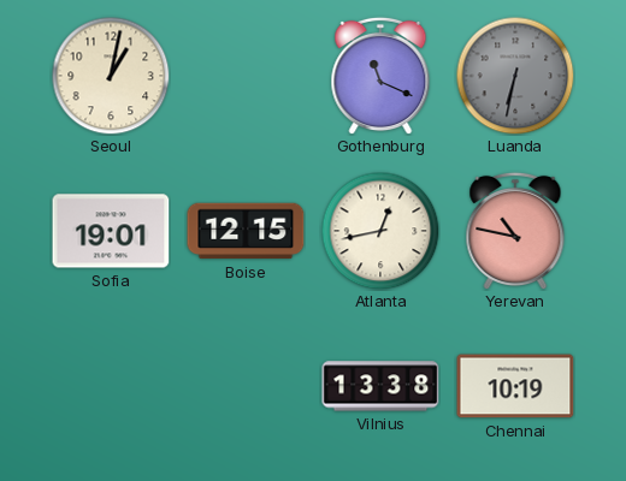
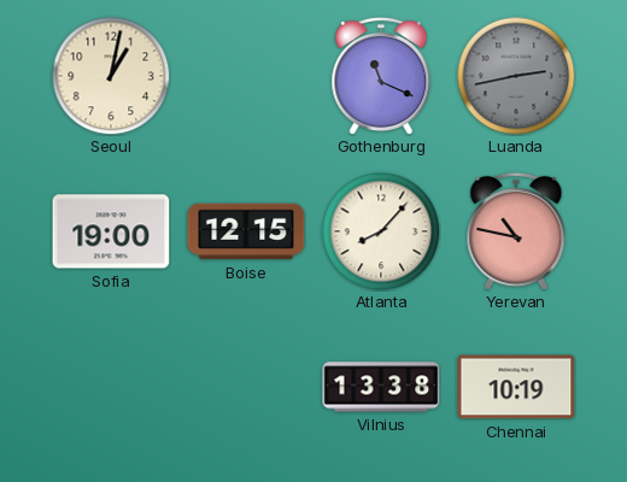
Luanda: 6:32 -> 2:43
Sofia: 19:01 -> 19:00
Atlanta: 12:43 -> 8:07
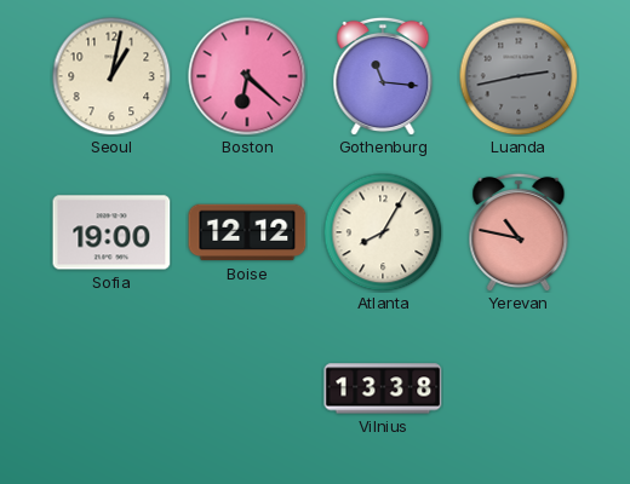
Boston: none -> 6:22
Gothenburg: 11:19 -> 11:16
Boise: 12:15 -> 12:12
Atlanta: 8:07 -> 8:05
Chennai: 10:19 -> none
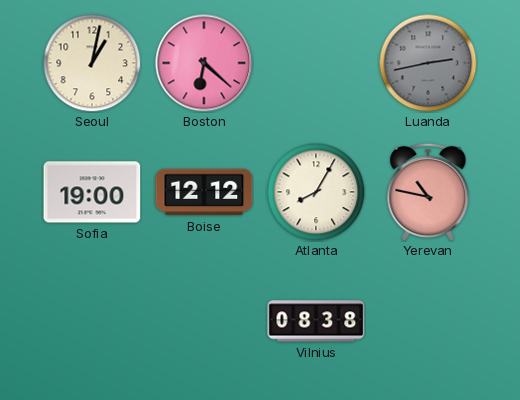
Gothenburg: 11:16 -> none
Vilnius: 13:38 -> 08:38
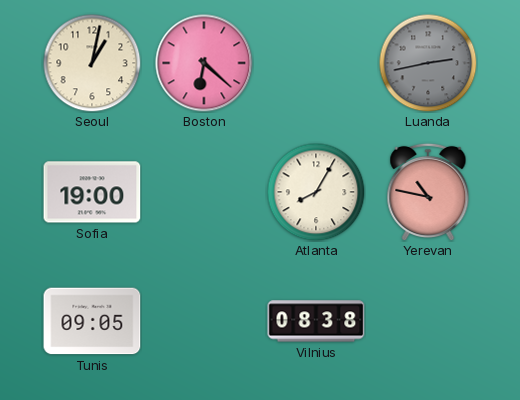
Boise: 12:12 -> none
Tunis: none -> 09:05
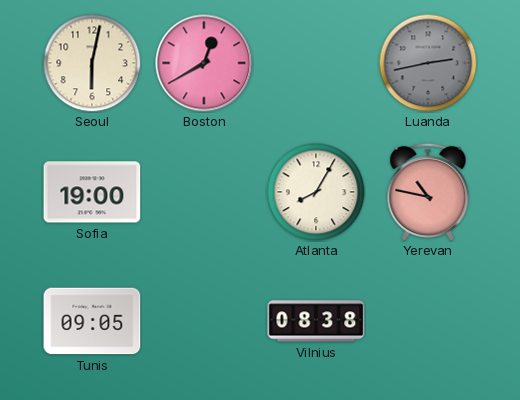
Seoul: 1:02 -> 6:02
Boston: 6:22 -> 12:40
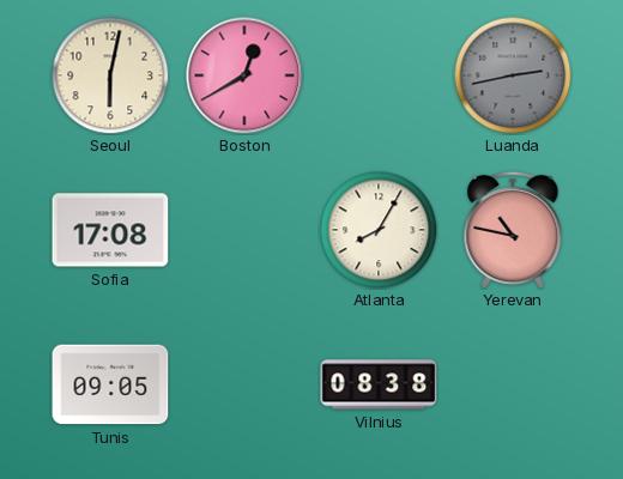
Sofia: 19:00 -> 17:08
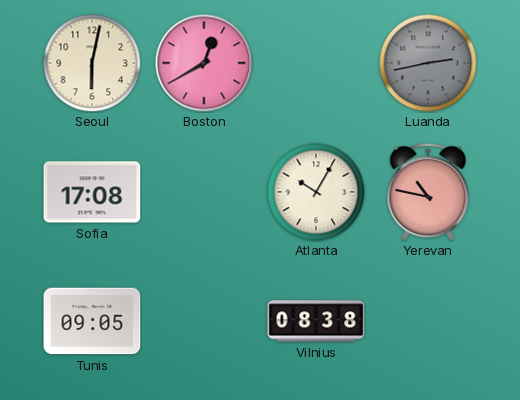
Atlanta: 8:05 -> 10:05
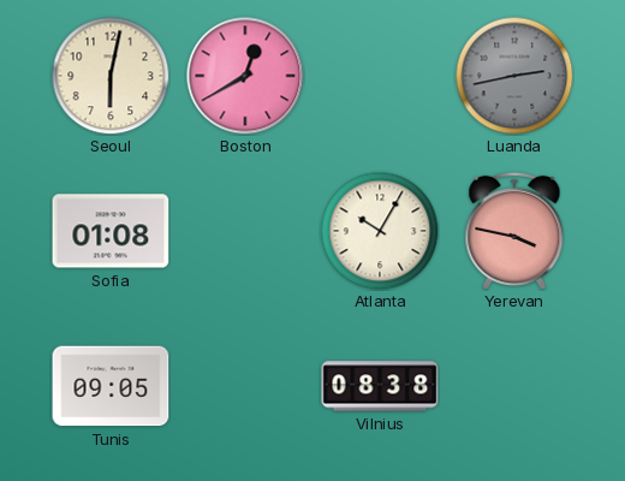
Sofia: 17:08 -> 01:08
Yerevan: 10:47 -> 3:47
